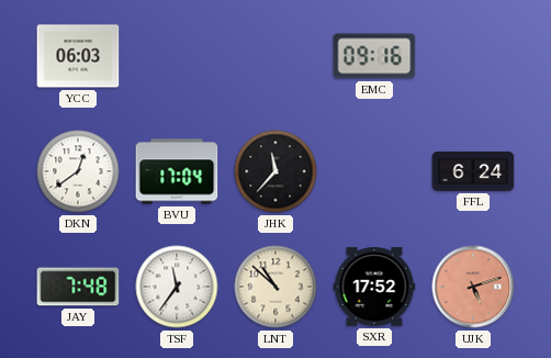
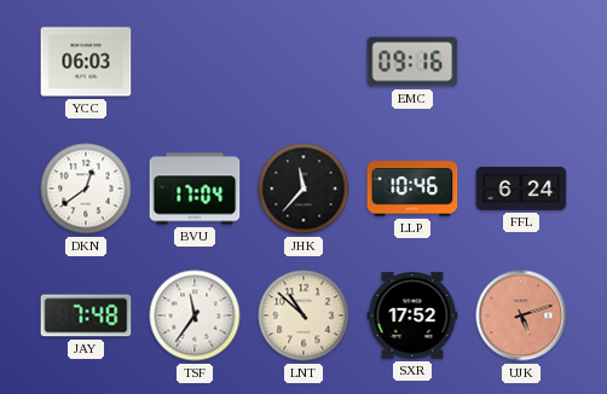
LLP: none -> 10:46
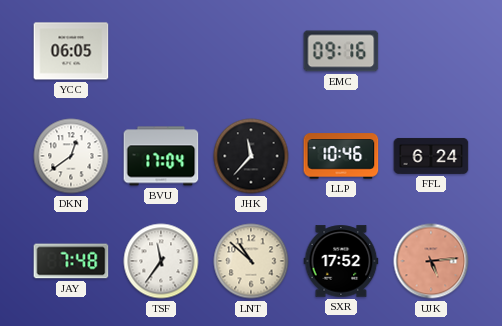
YCC: 06:03 -> 06:05
UJK: 5:12 -> 5:14
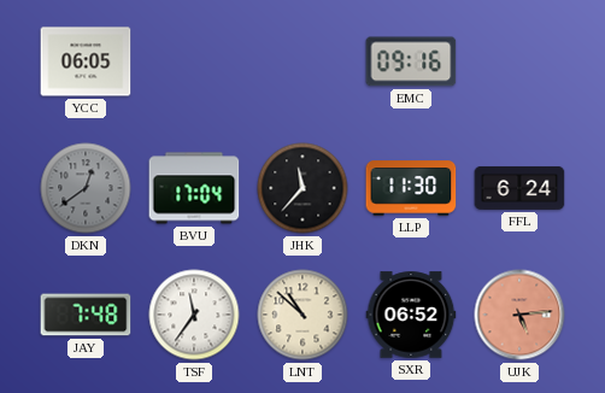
DKN dial: white -> grey
LLP: 10:46 -> 11:30
SXR: 17:52 -> 06:52
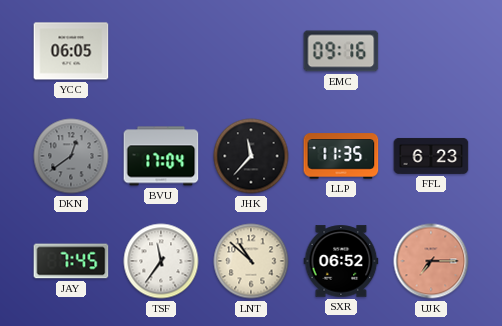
LLP: 11:30 -> 11:35
FFL: 6:24 -> 6:23
JAY: 7:48 -> 7:45
UJK: 5:14 -> 7:15
